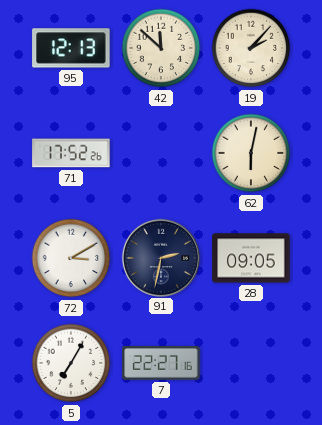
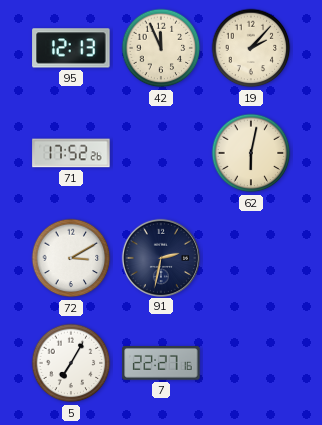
42: 11:52 -> 11:56
28: 09:05 -> none
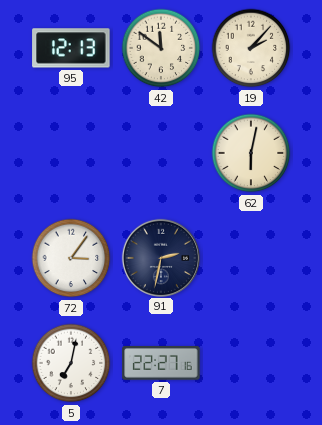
42: 11:56 -> 11:51
71: 17:52 -> none
72: 3:10 -> 3:06
5: 7:05 -> 7:02
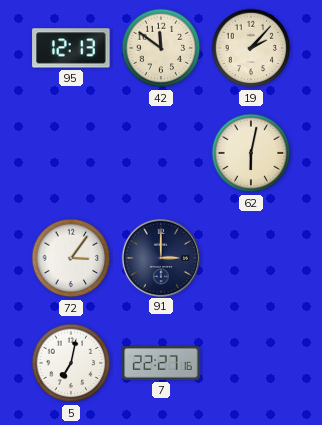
91: 2:32 -> 3:00
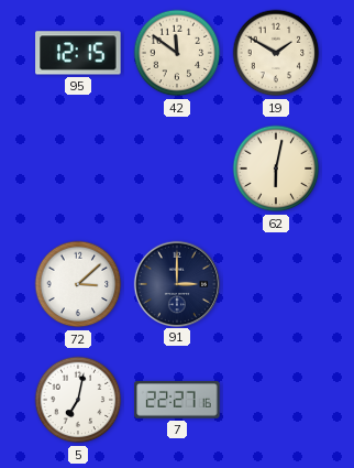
95: 12:13 -> 12:15
19: 2:07 -> 1:50
72: 3:06 -> 3:08
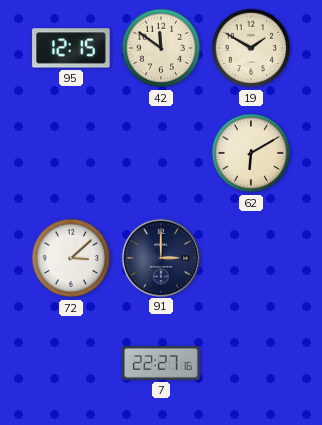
62: 6:02 -> 6:10
5: 7:02 -> none
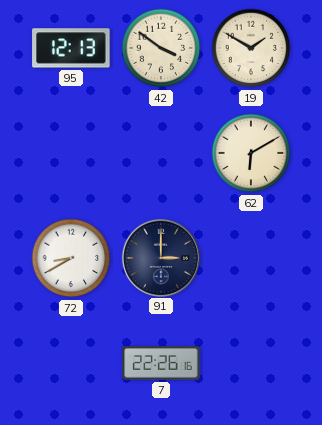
95: 12:15 -> 12:13
42: 11:51 -> 3:51
72: 3:08 -> 8:40
7: 22:27 -> 22:26
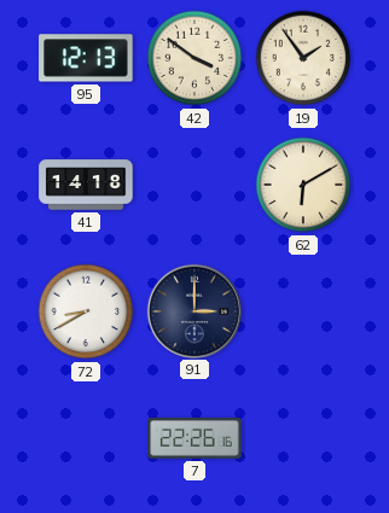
19: 1:50 -> 1:54
41: none -> 14:18
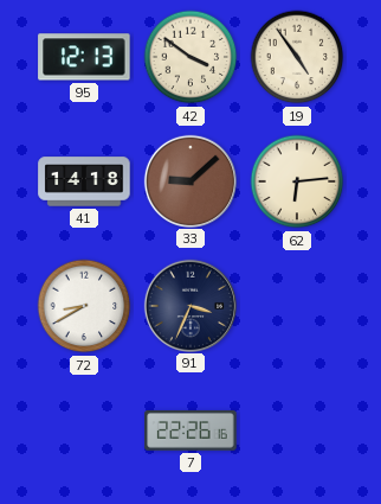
19: 1:54 -> 4:54
33: none -> 9:08
62: 6:10 -> 6:14
91: 3:00 -> 3:34
